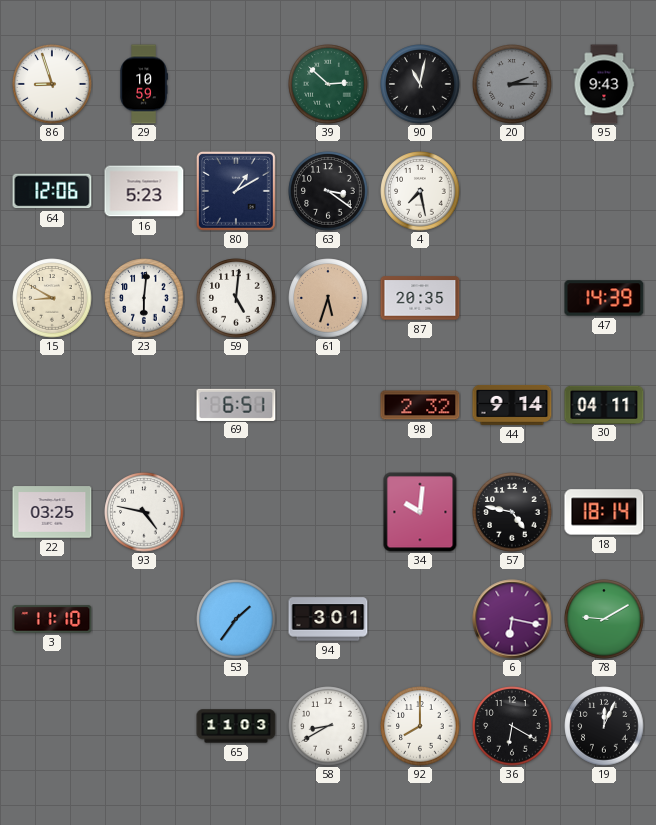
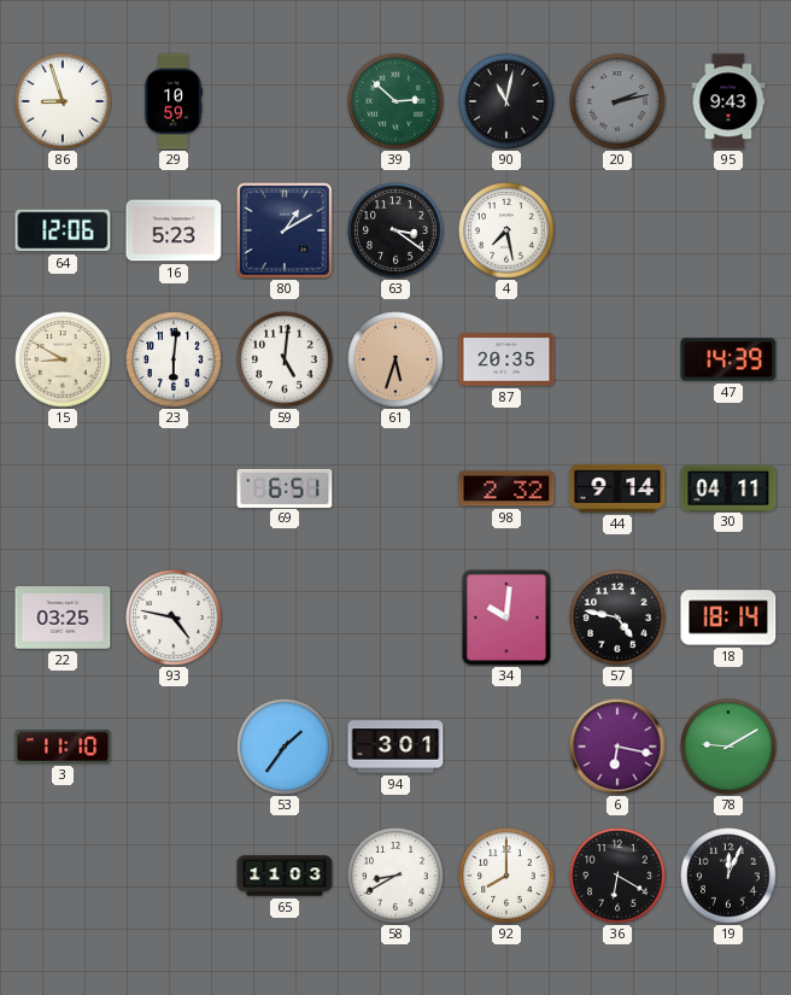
20: 2:15 -> 2:13
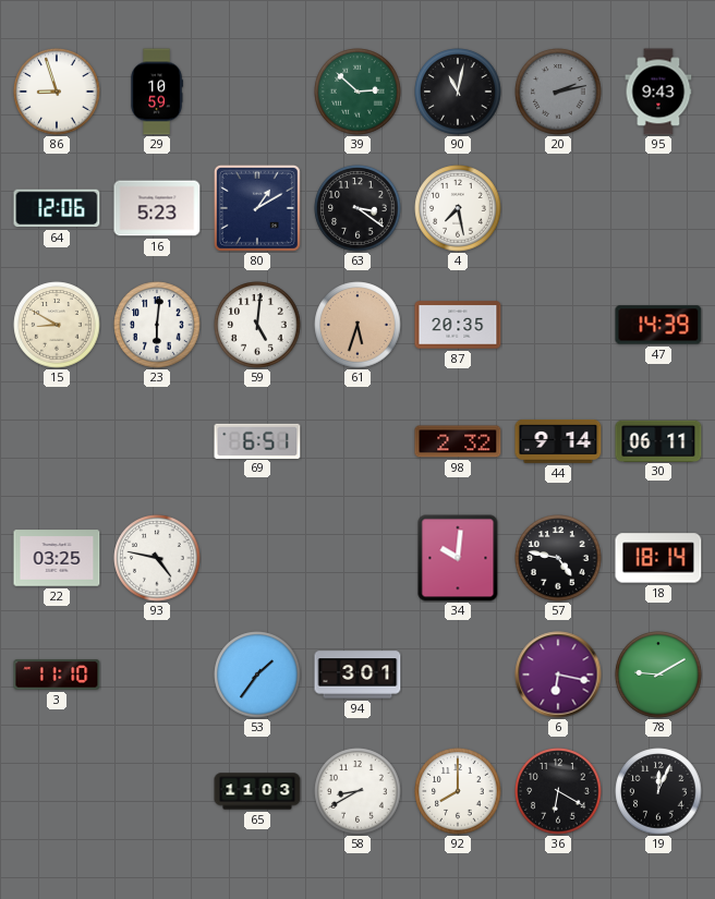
30: 04:11 -> 06:11
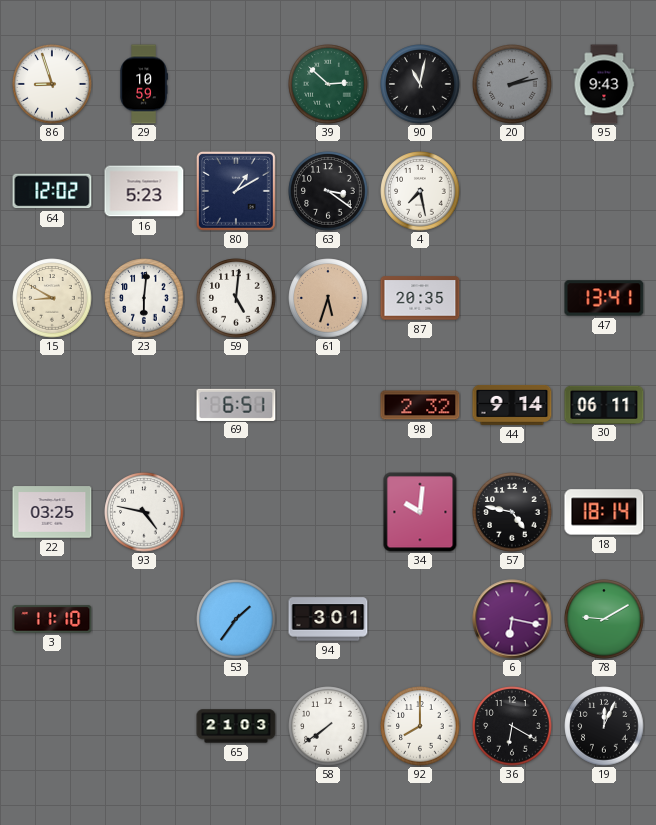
64: 12:06 -> 12:02
47: 14:39 -> 13:41
65: 11:03 -> 21:03
58: 8:40 -> 7:39
